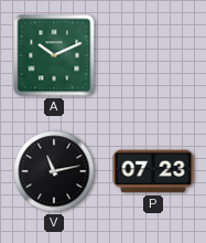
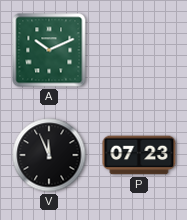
V: 11:13 -> 11:56
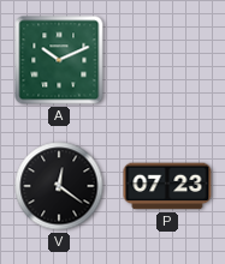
V: 11:56 -> 12:21
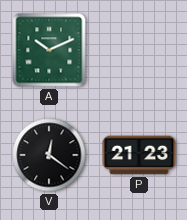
P: 07:23 -> 21:23
